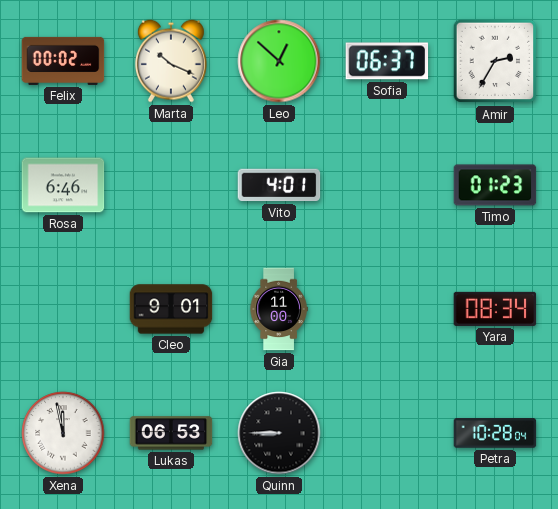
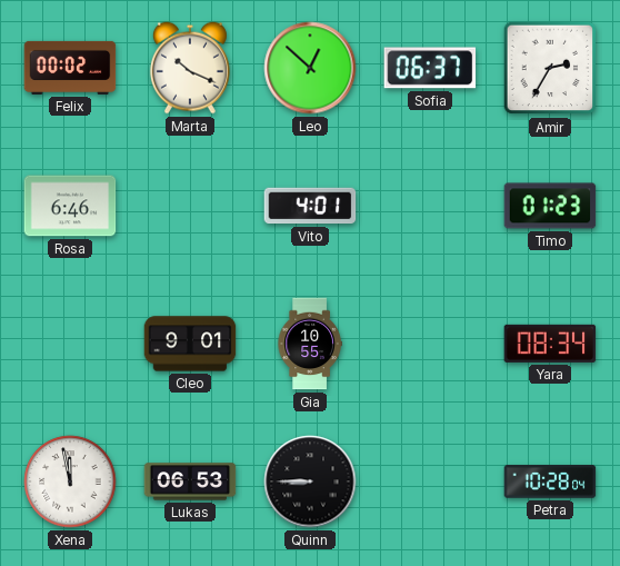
Gia: 11:00 -> 10:55
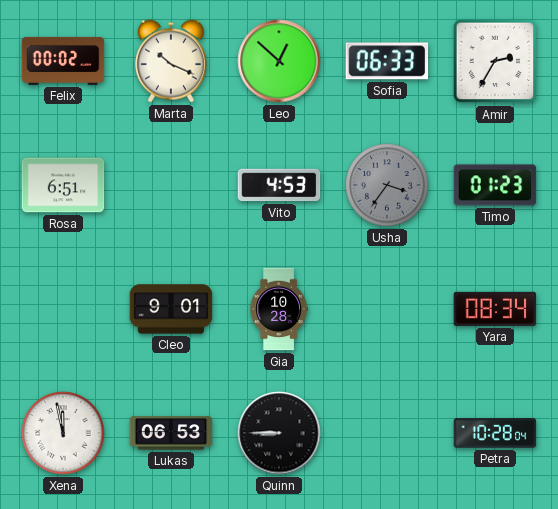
Sofia: 06:37 -> 06:33
Rosa: 6:46 -> 6:51
Vito: 4:01 -> 4:53
Usha: none -> 3:36
Gia: 10:55 -> 10:28
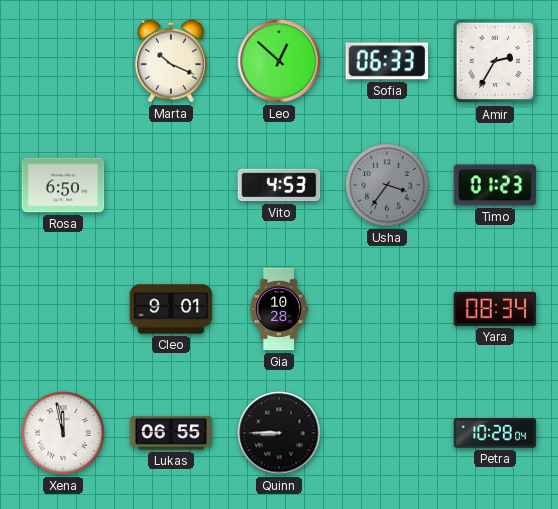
Felix: 00:02 -> none
Rosa: 6:51 -> 6:50
Lukas: 06:53 -> 06:55
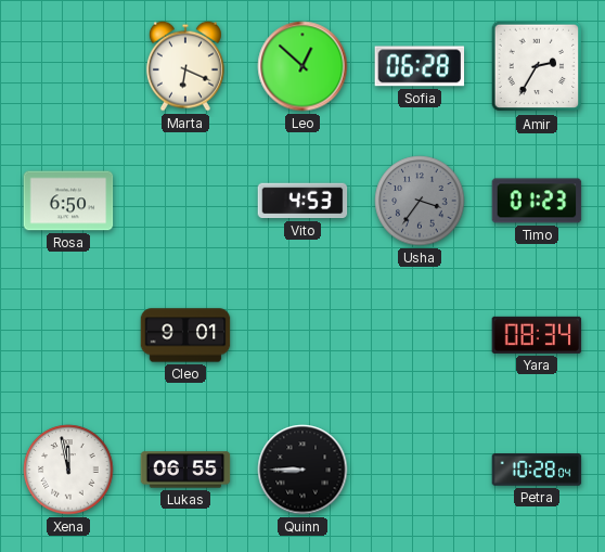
Marta: 10:19 -> 6:19
Sofia: 06:33 -> 06:28
Gia: 10:28 -> none
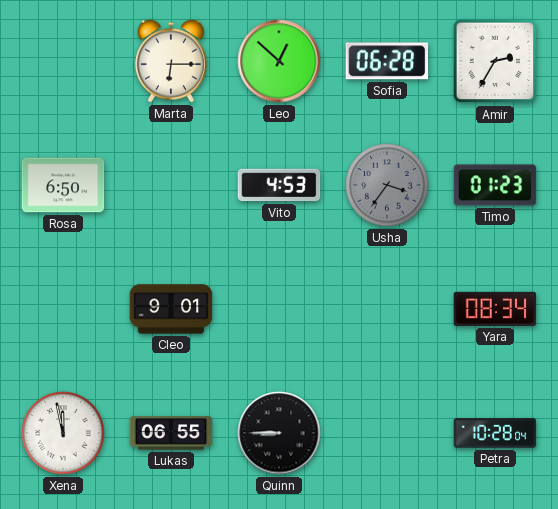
Marta: 6:19 -> 6:15
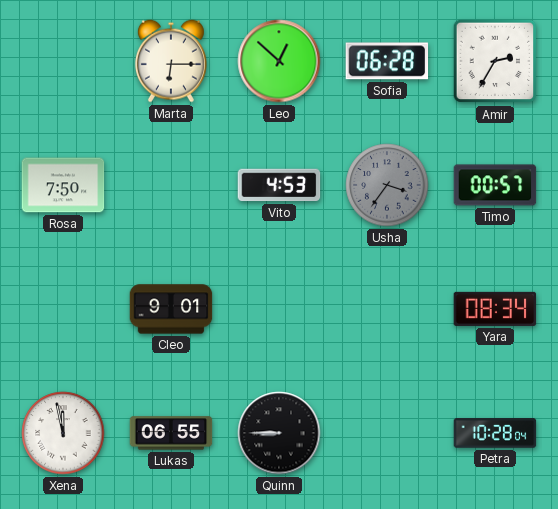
Rosa: 6:50 -> 7:50
Timo: 01:23 -> 00:57
